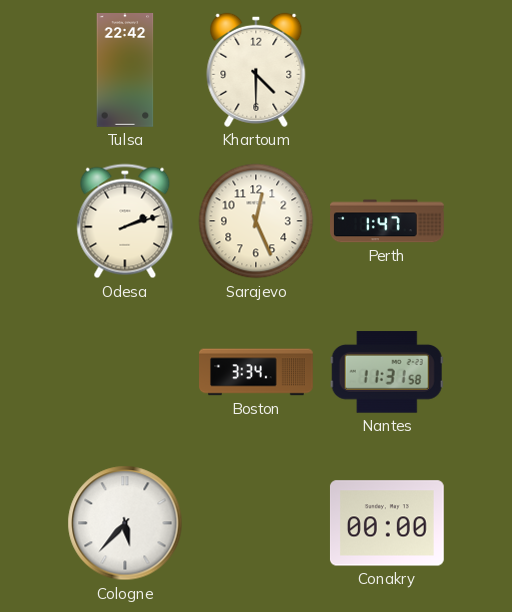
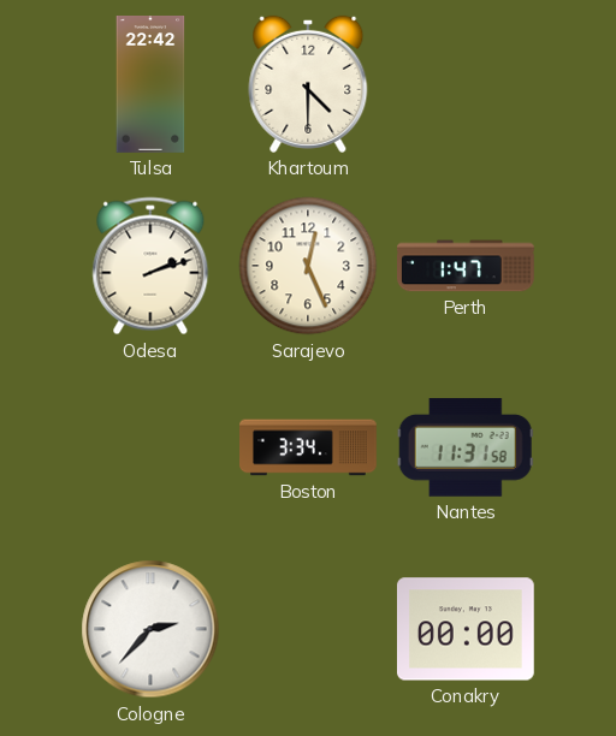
Cologne: 5:37 -> 2:37
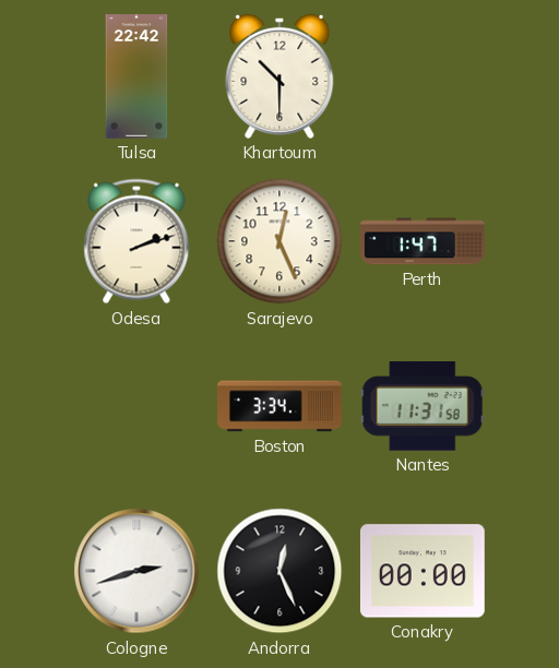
Khartoum: 4:30 -> 10:30
Cologne: 2:37 -> 2:42
Andorra: none -> 12:26
